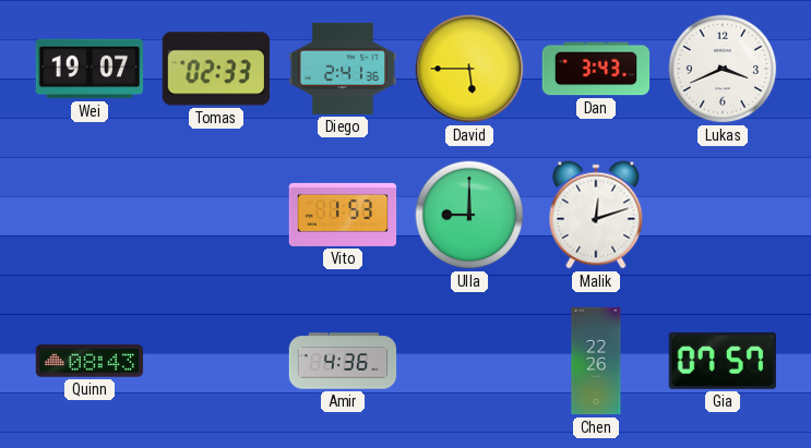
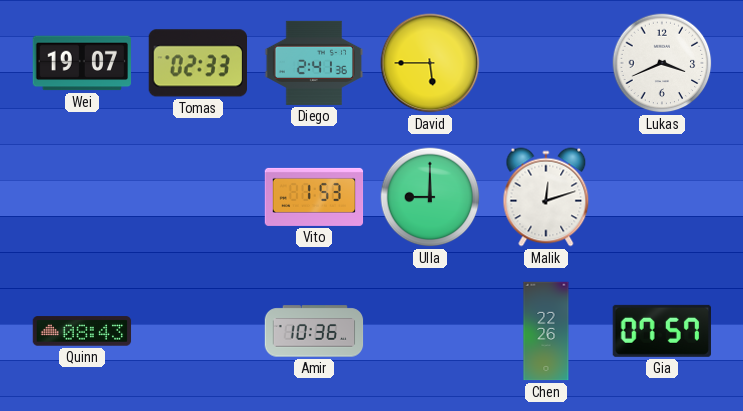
Dan: 3:43 -> none
Amir: 4:36 -> 10:36
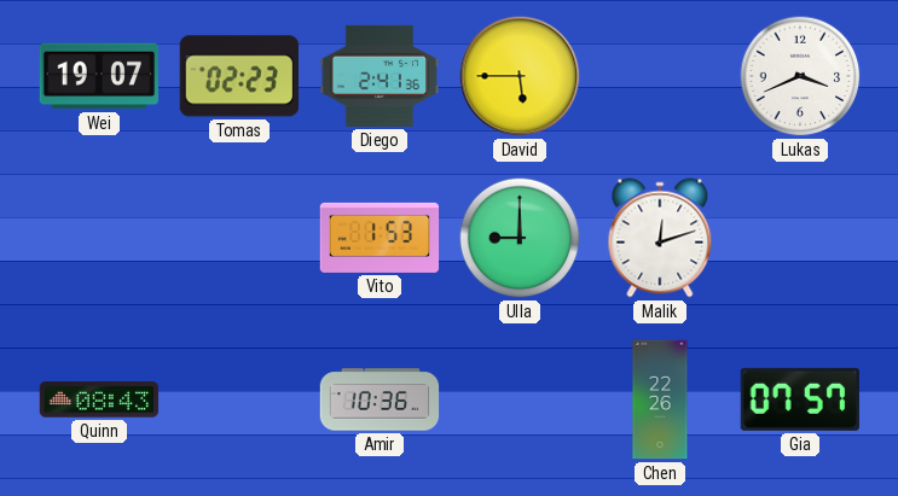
Tomas: 02:33 -> 02:23
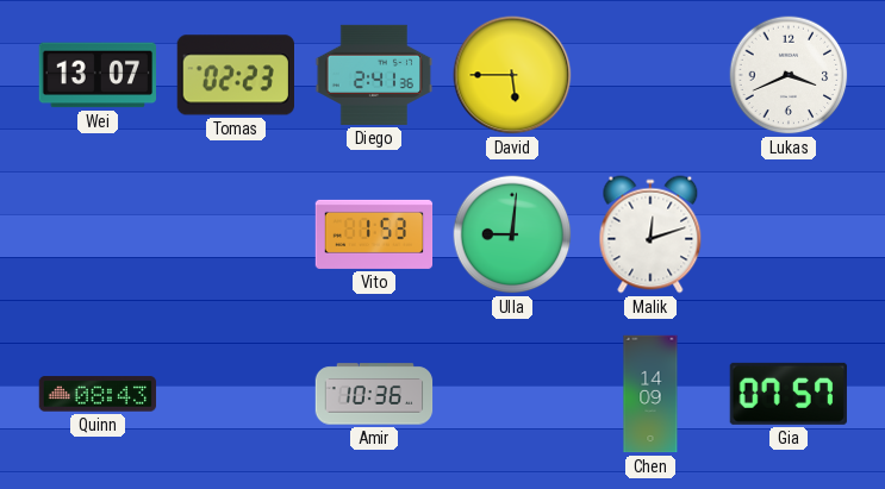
Wei: 19:07 -> 13:07
Ulla: 9:00 -> 9:01
Chen: 22:26 -> 14:09
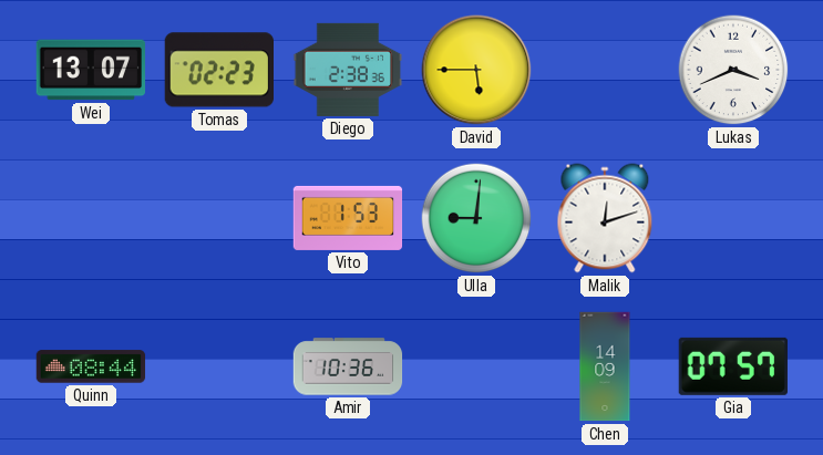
Diego: 2:41 -> 2:38
Quinn: 08:43 -> 08:44
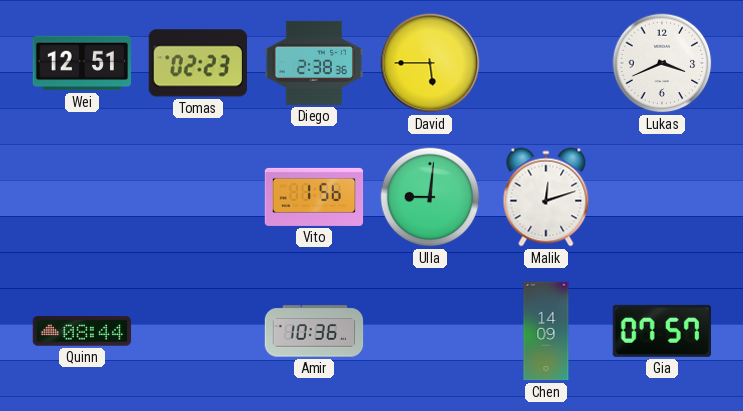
Wei: 13:07 -> 12:51
Vito: 1:53 -> 1:56
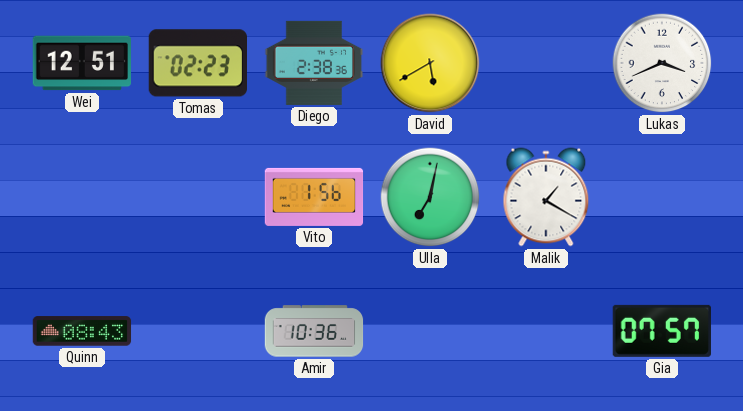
David: 5:45 -> 5:40
Ulla: 9:01 -> 7:02
Malik: 12:12 -> 1:20
Quinn: 08:44 -> 08:43
Chen: 14:09 -> none
